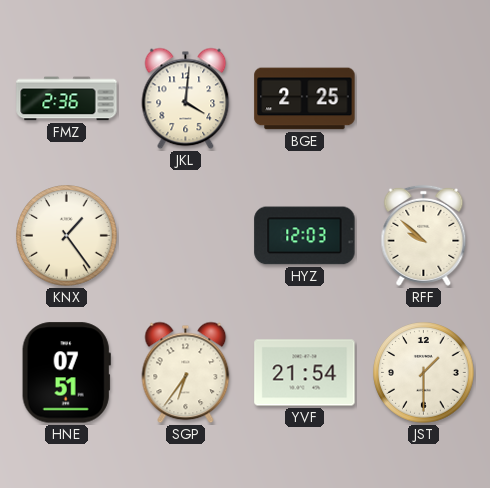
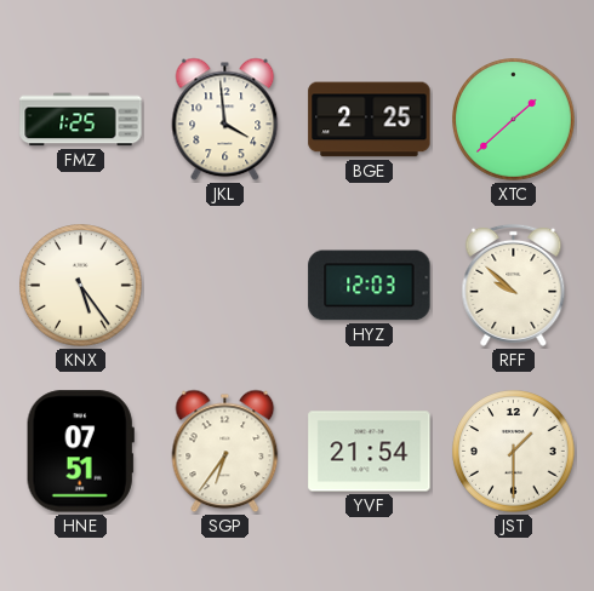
FMZ: 2:36 -> 1:25
JKL: 4:01 -> 3:59
XTC: none -> 1:38
KNX: 1:24 -> 5:24
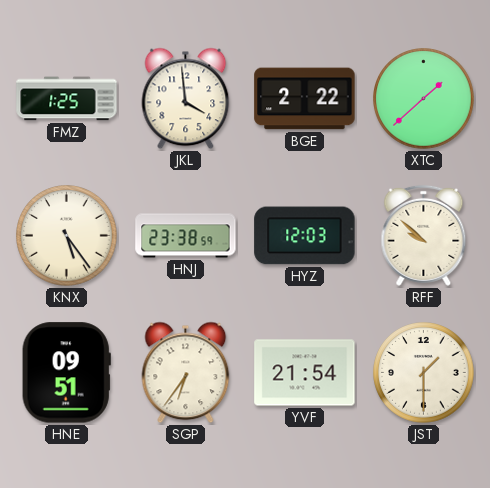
BGE: 2:25 -> 2:22
HNJ: none -> 23:38
HNE: 07:51 -> 09:51
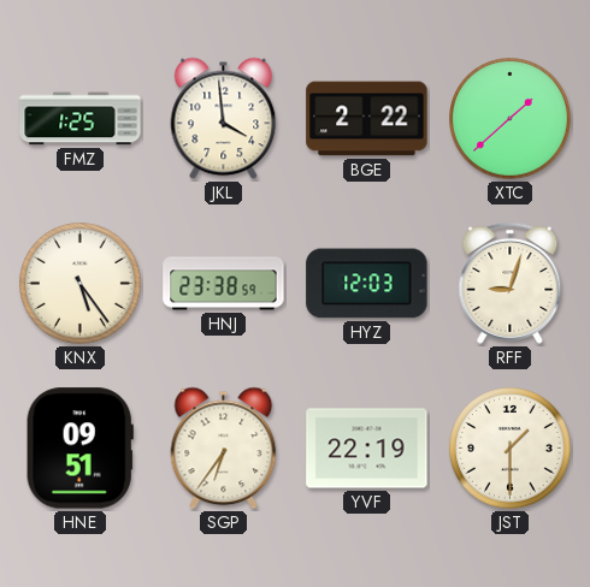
RFF: 9:52 -> 9:03
YVF: 21:54 -> 22:19
